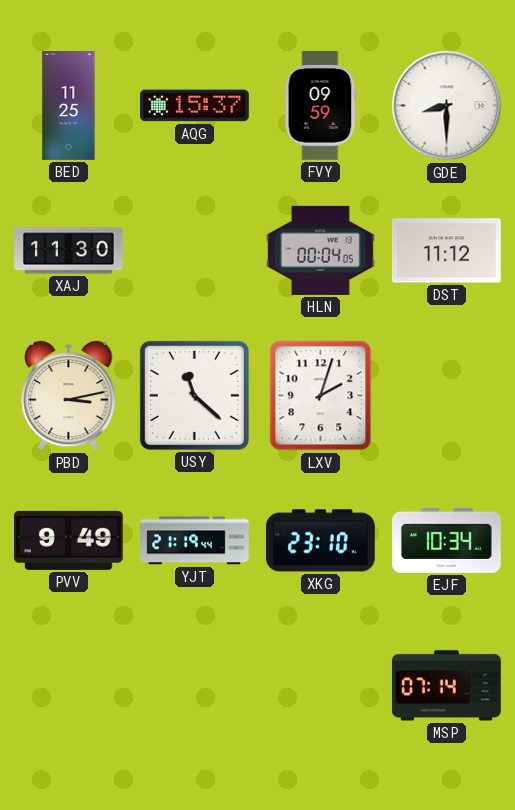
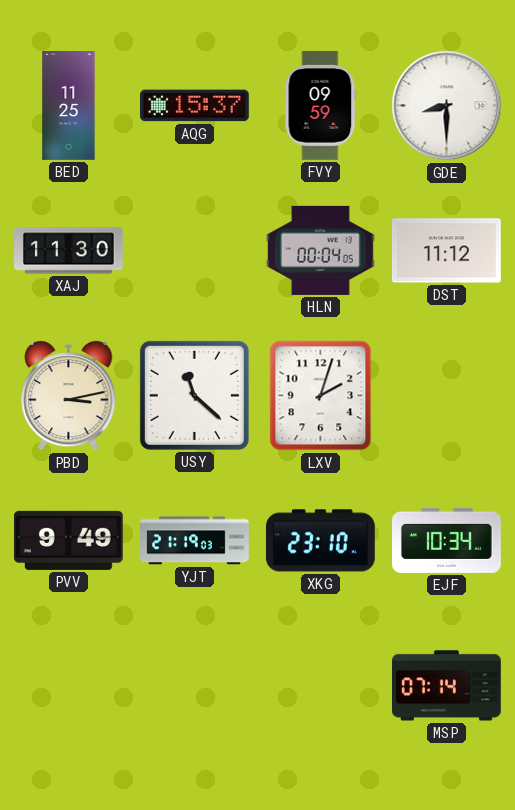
YJT: 21:19:44 -> 21:19:03
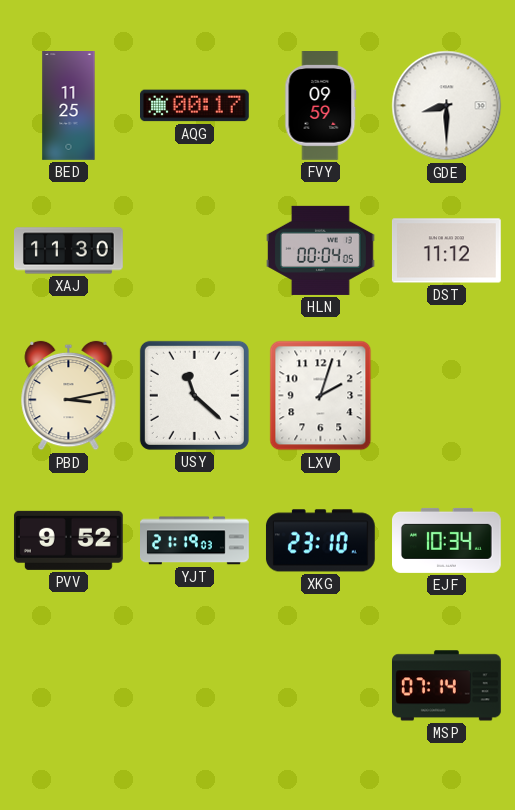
AQG: 15:37 -> 00:17
PVV: 9:49 -> 9:52
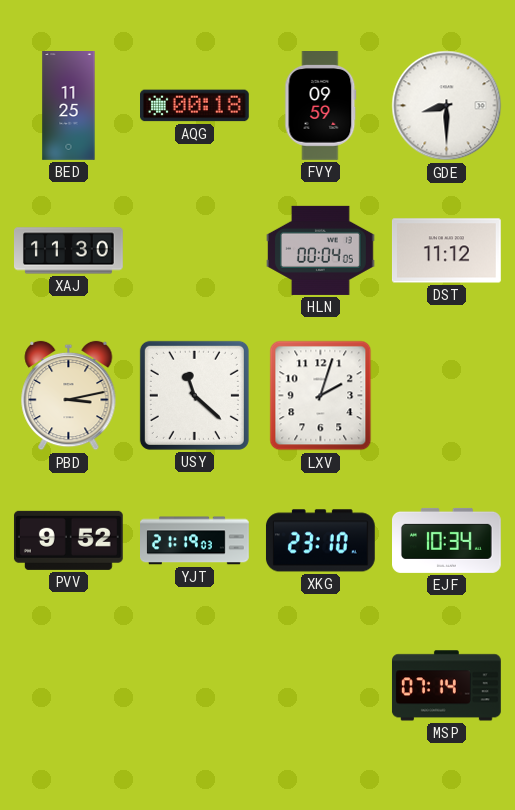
AQG: 00:17 -> 00:18
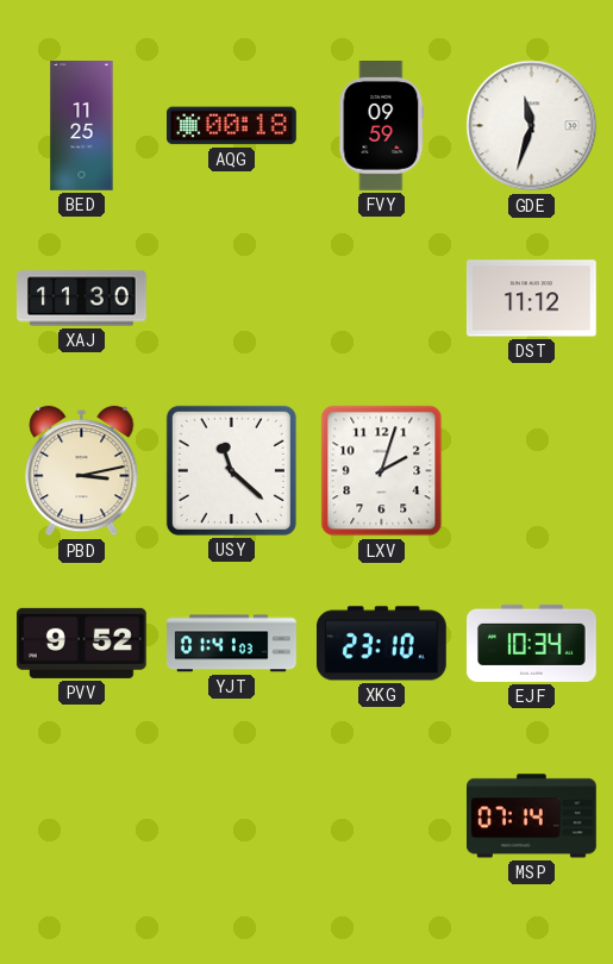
GDE: 8:30 -> 11:33
HLN: 00:04 -> none
YJT: 21:19 -> 01:41
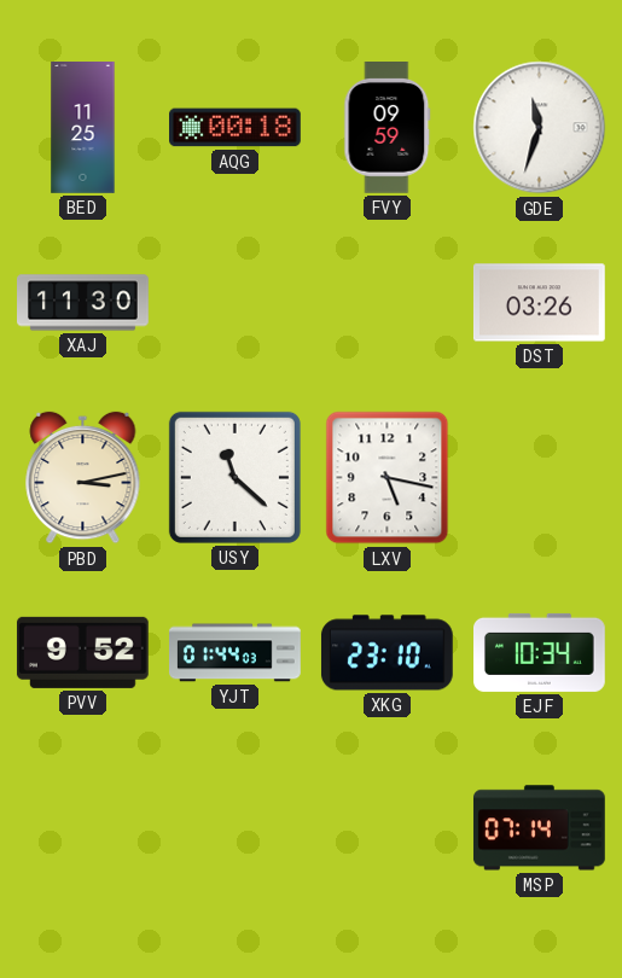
DST: 11:12 -> 03:26
LXV: 2:03 -> 5:17
YJT: 01:41 -> 01:44
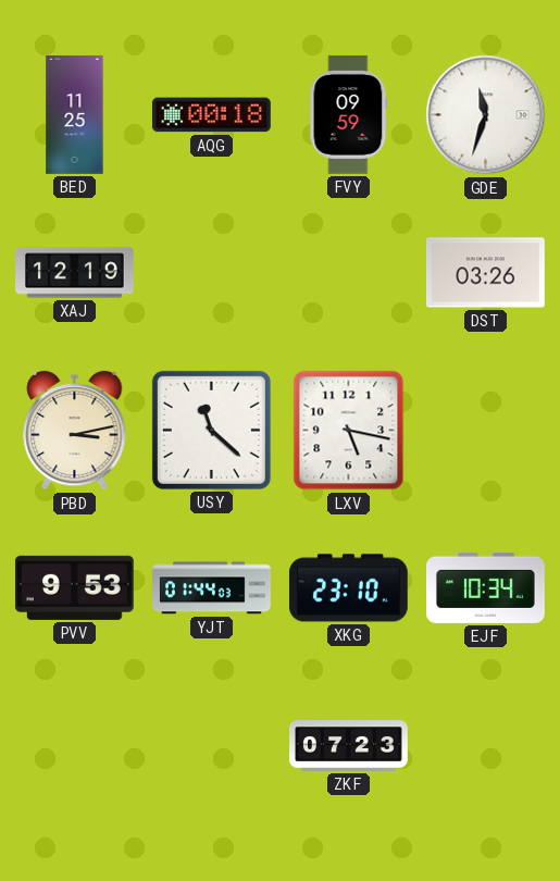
XAJ: 11:30 -> 12:19
PVV: 9:52 -> 9:53
ZKF: none -> 07:23
MSP: 07:14 -> none
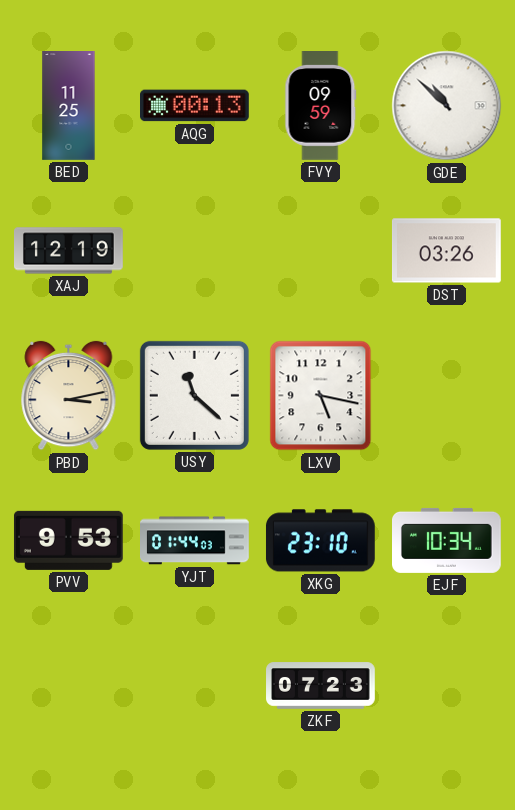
AQG: 00:18 -> 00:13
GDE: 11:33 -> 10:52
